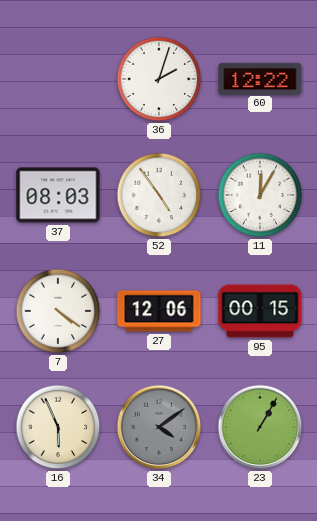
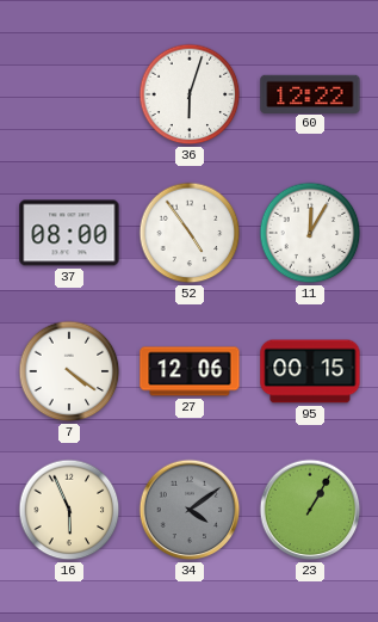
36: 2:03 -> 6:03
37: 08:03 -> 08:00
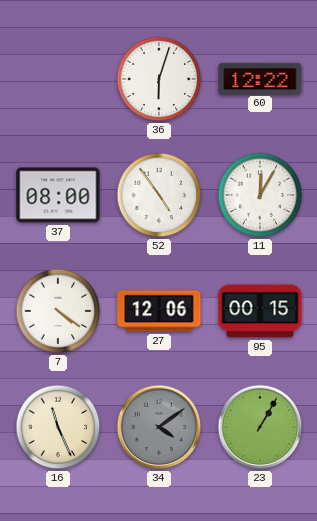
16: 5:56 -> 11:26
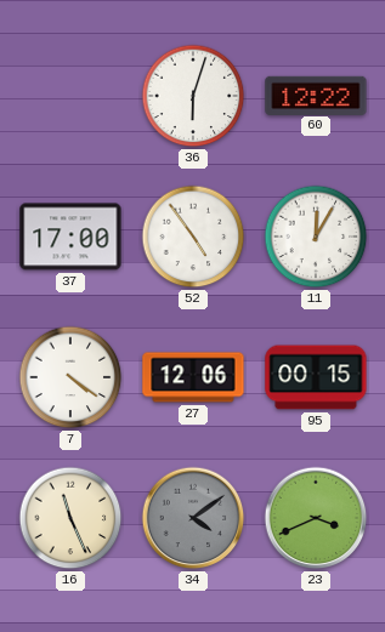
37: 08:00 -> 17:00
23: 1:05 -> 3:41
